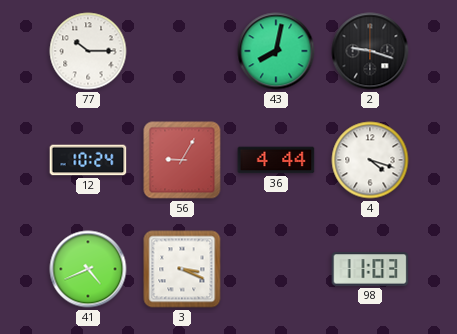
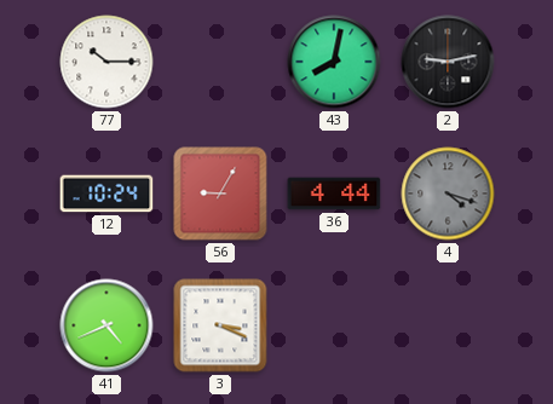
2: 9:18 -> 9:13
4 dial: white -> grey
98: 11:03 -> none
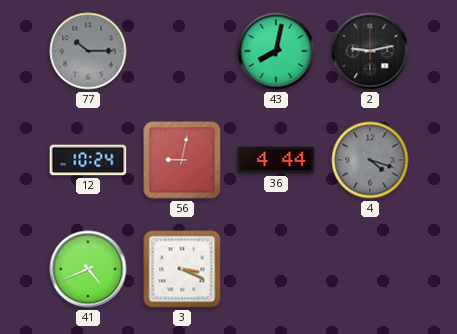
77 dial: white -> grey
56: 9:05 -> 9:02
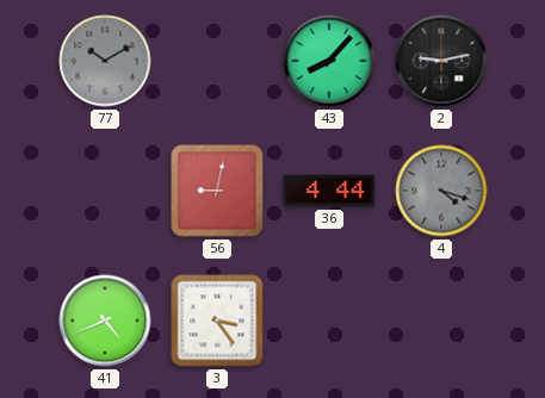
77: 10:15 -> 10:10
43: 8:02 -> 8:07
12: 10:24 -> none
3: 3:19 -> 3:24
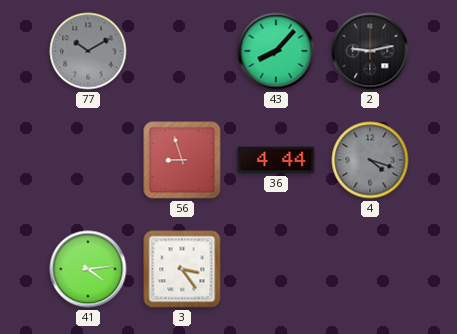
56: 9:02 -> 8:57
41: 4:41 -> 4:14
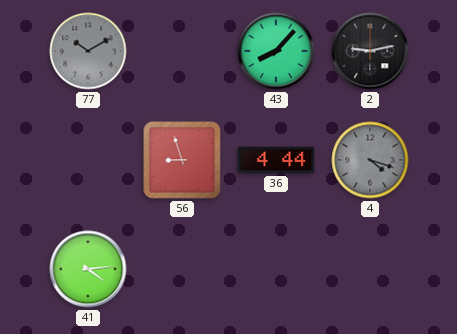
3: 3:24 -> none
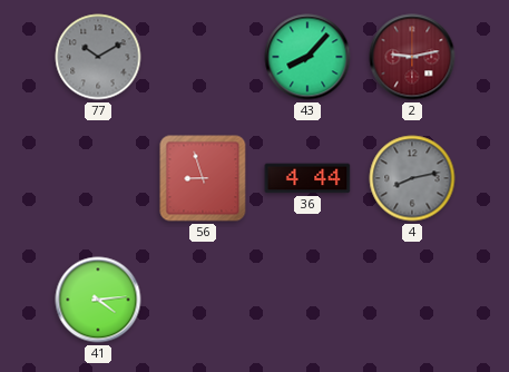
2 dial: black -> burgundy
4: 4:18 -> 8:13
